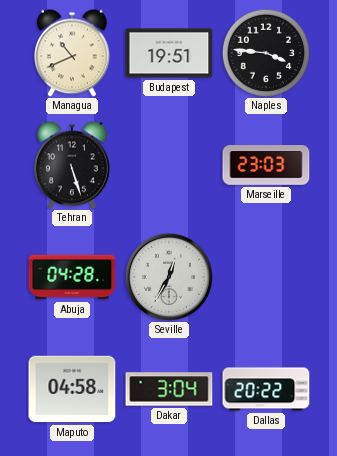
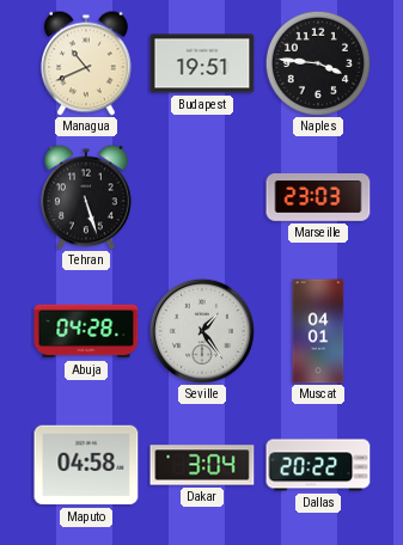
Seville: 12:35 -> 1:24
Muscat: none -> 04:01
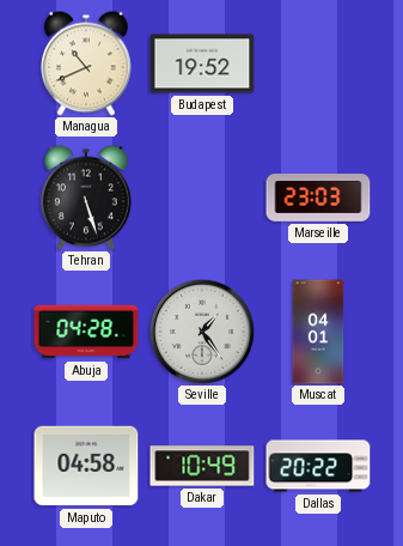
Budapest: 19:51 -> 19:52
Naples: 3:46 -> none
Dakar: 3:04 -> 10:49
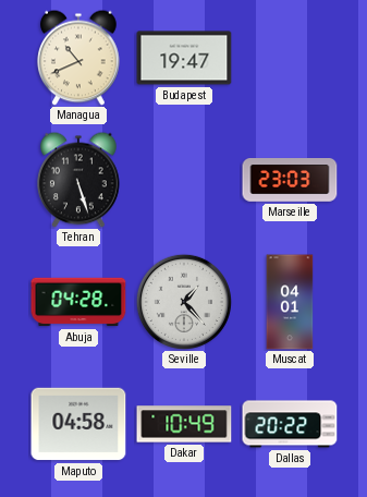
Budapest: 19:52 -> 19:47
Seville: 1:24 -> 1:23
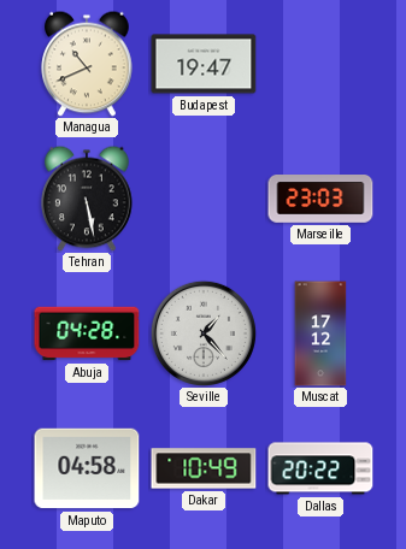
Tehran: 5:27 -> 5:28
Muscat: 04:01 -> 17:12
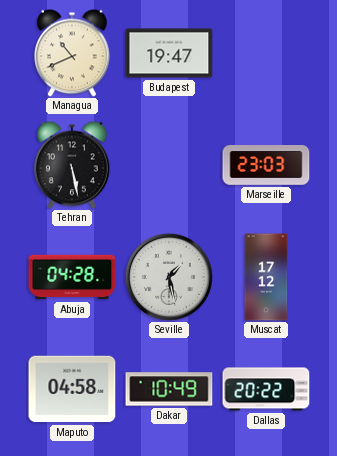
Seville: 1:23 -> 1:28
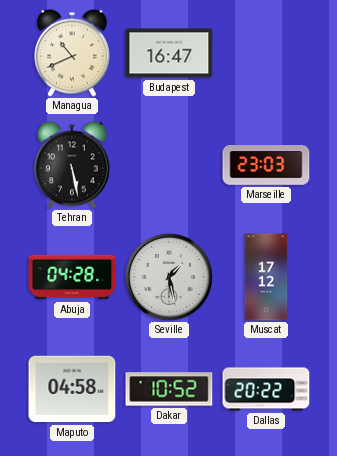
Budapest: 19:47 -> 16:47
Dakar: 10:49 -> 10:52
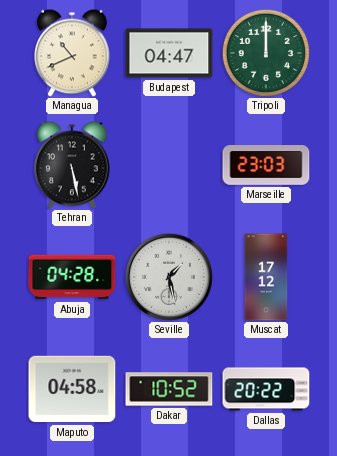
Budapest: 16:47 -> 04:47
Tripoli: none -> 12:00
